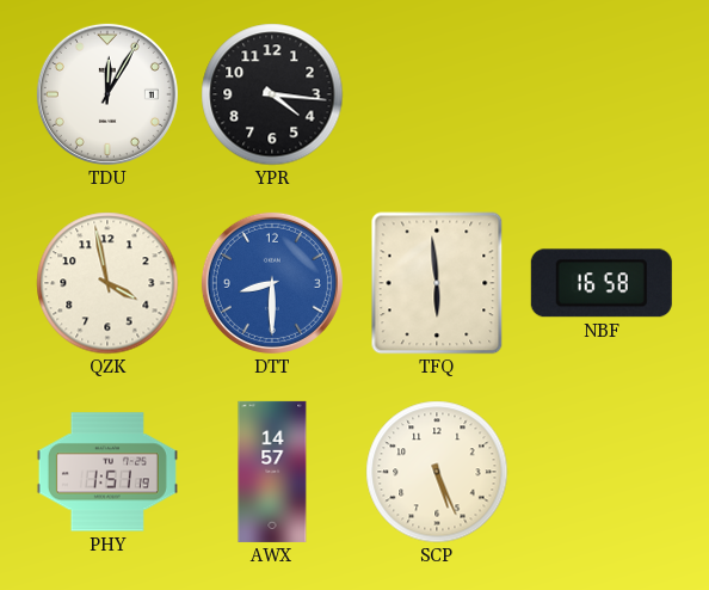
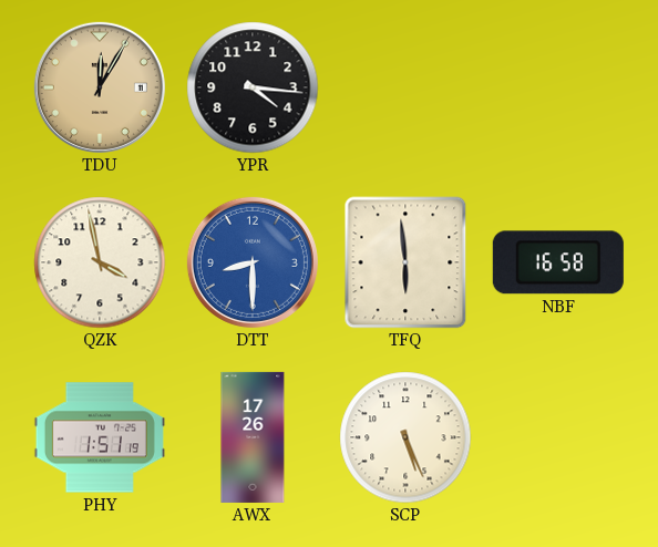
TDU dial: white -> champagne
AWX: 14:57 -> 17:26
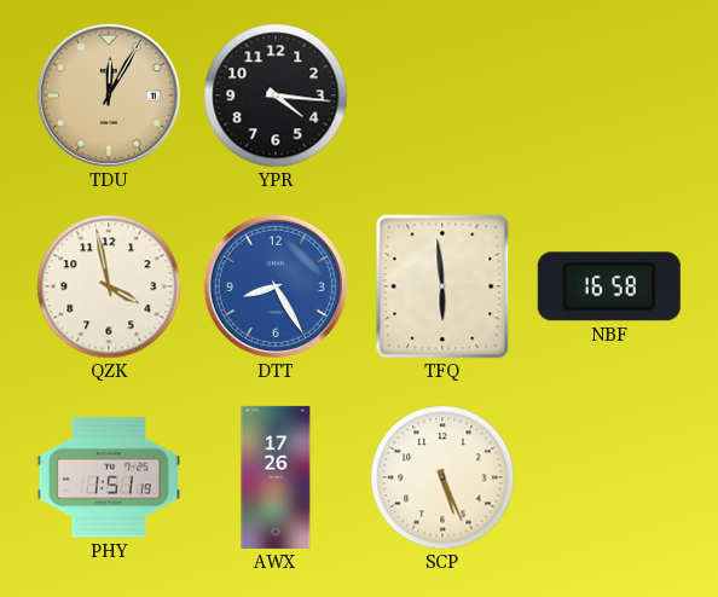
DTT: 8:30 -> 8:25
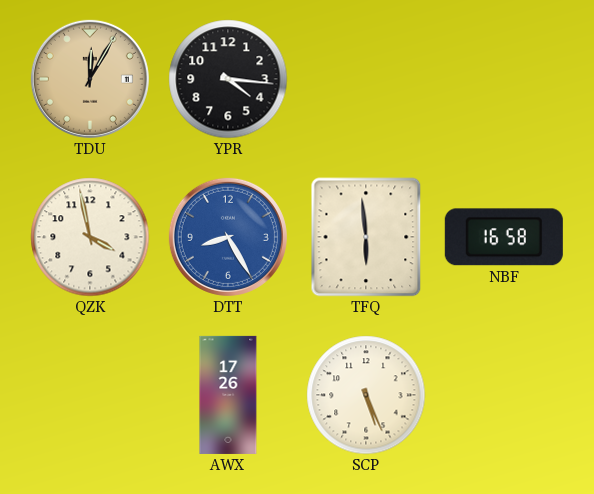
PHY: 1:51 -> none
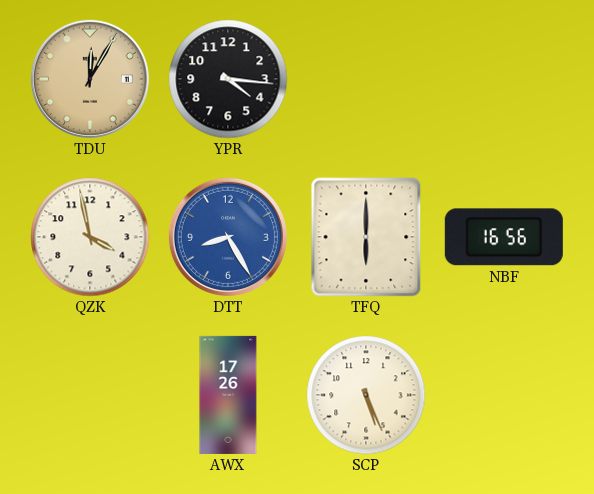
TFQ: 5:59 -> 6:00
NBF: 16:58 -> 16:56
